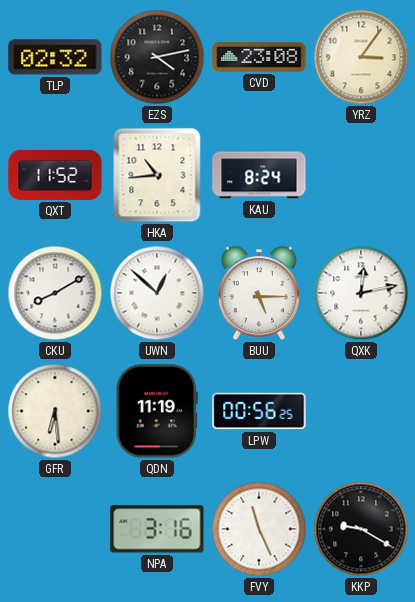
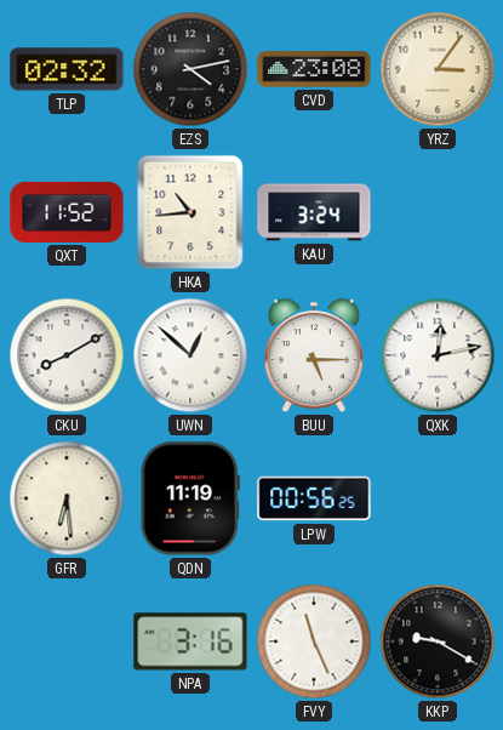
KAU: 8:24 -> 3:24
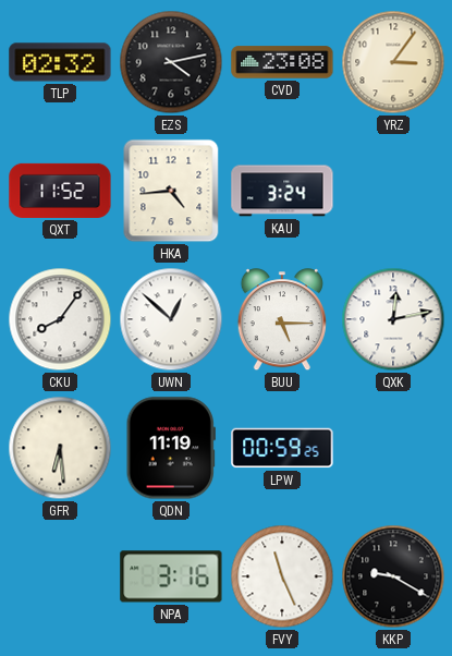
HKA: 10:44 -> 4:44
CKU: 8:10 -> 8:06
LPW: 00:56 -> 00:59
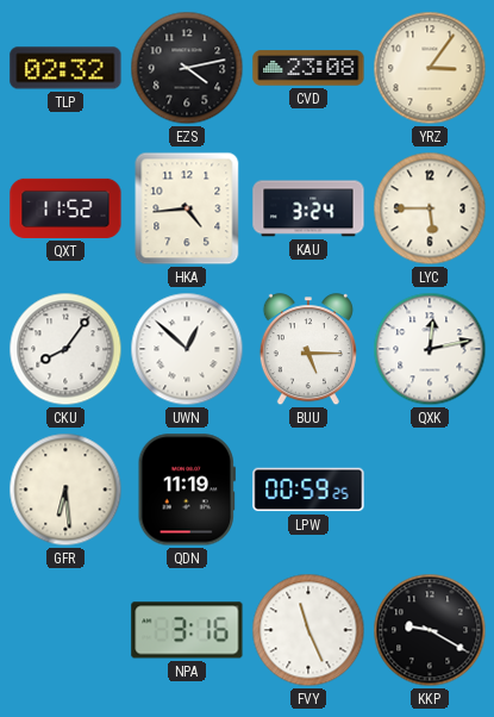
LYC: none -> 5:45
